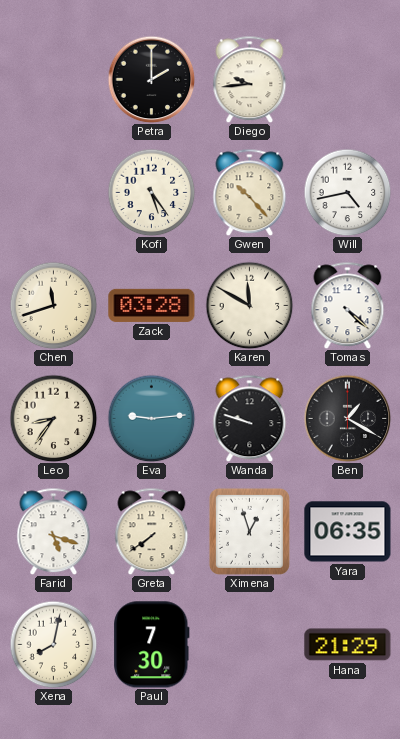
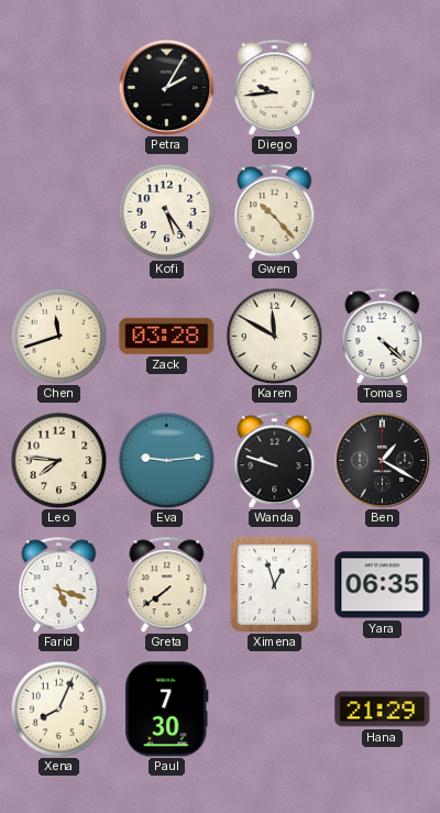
Petra: 2:00 -> 2:05
Will: 4:43 -> none
Leo: 8:36 -> 7:46
Xena: 8:02 -> 8:04
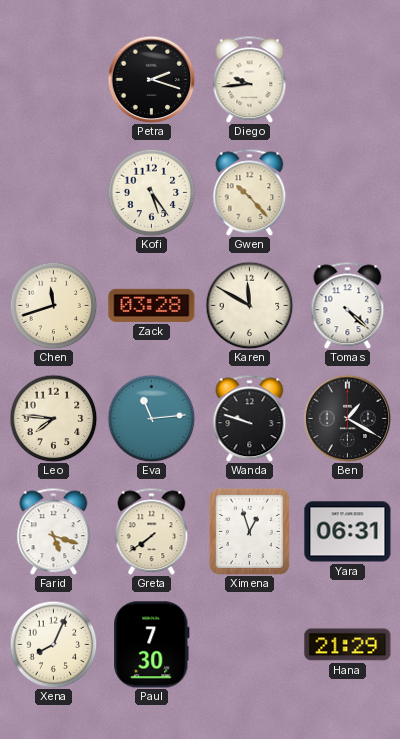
Petra: 2:05 -> 2:18
Eva: 9:14 -> 11:14
Yara: 06:35 -> 06:31
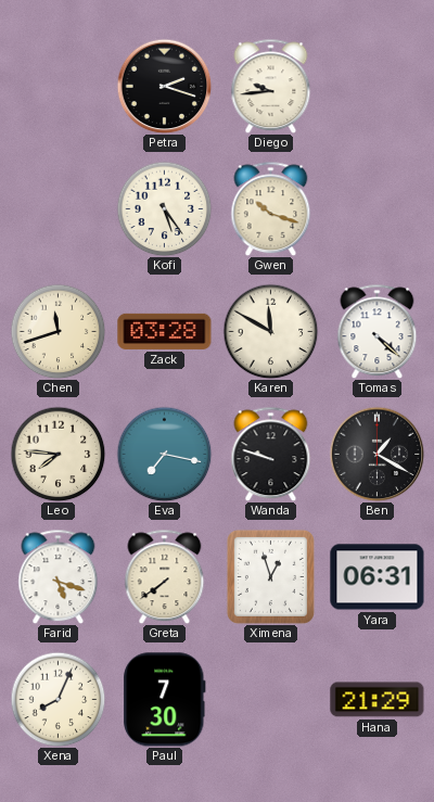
Gwen: 10:23 -> 10:18
Eva: 11:14 -> 7:17
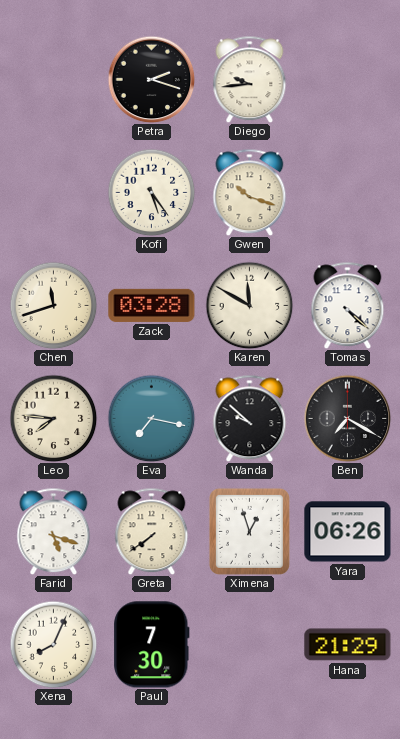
Wanda: 9:48 -> 9:52
Ben: 1:20 -> 7:20
Yara: 06:31 -> 06:26
